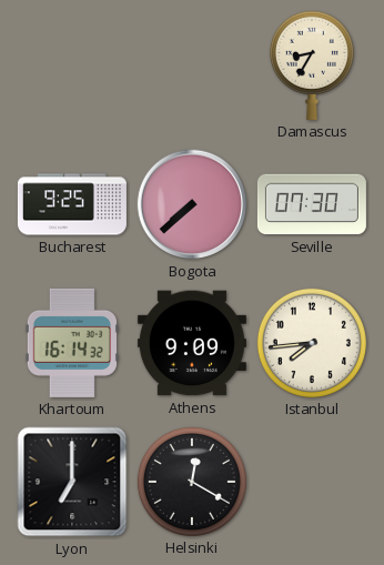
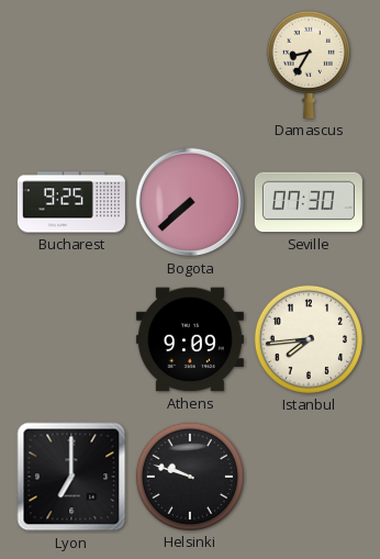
Khartoum: 16:14 -> none
Helsinki: 12:20 -> 9:48
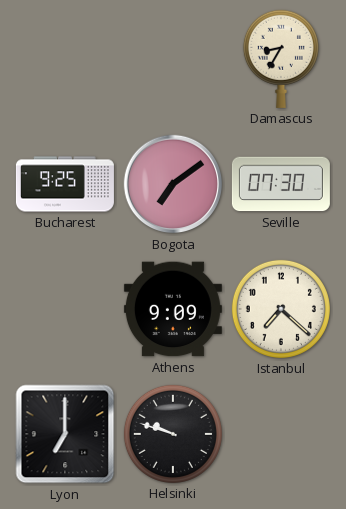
Bogota: 7:38 -> 7:09
Istanbul: 7:44 -> 7:22
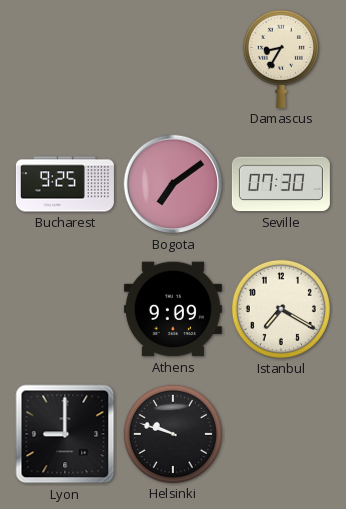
Istanbul: 7:22 -> 7:20
Lyon: 7:00 -> 9:00
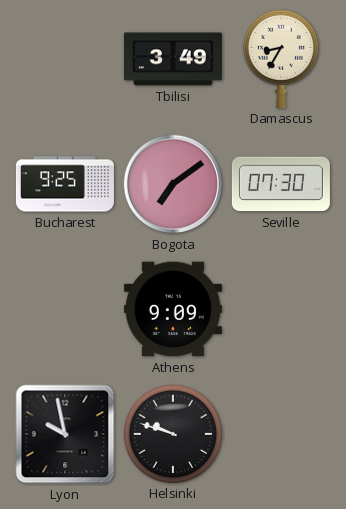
Tbilisi: none -> 3:49
Istanbul: 7:20 -> none
Lyon: 9:00 -> 9:58
